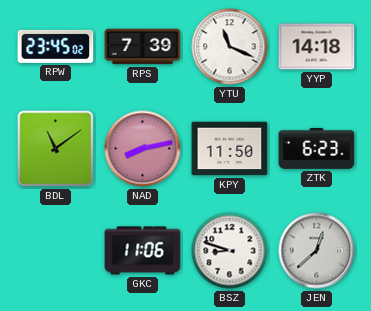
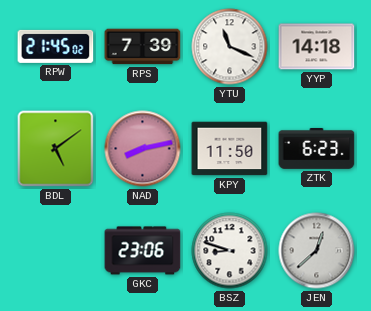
RPW: 23:45 -> 21:45
BDL: 11:09 -> 5:09
GKC: 11:06 -> 23:06
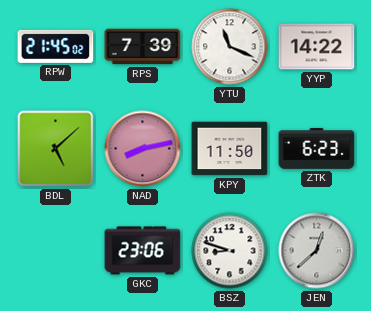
YYP: 14:18 -> 14:22
BDL: 5:09 -> 5:08
